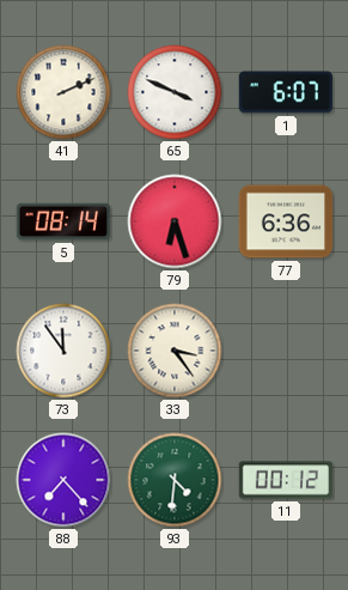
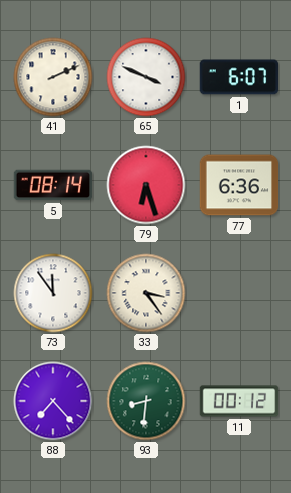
93: 4:31 -> 8:31
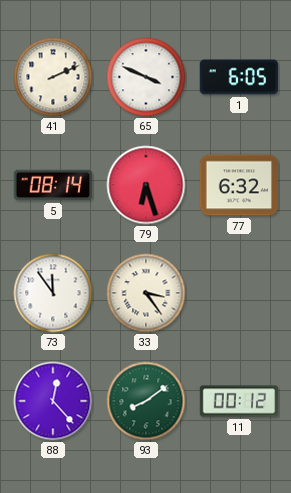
1: 6:07 -> 6:05
77: 6:36 -> 6:32
88: 7:23 -> 12:23
93: 8:31 -> 8:09
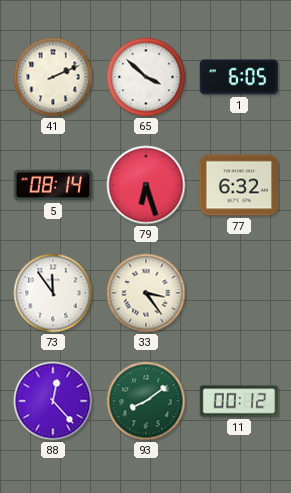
65: 3:49 -> 3:52
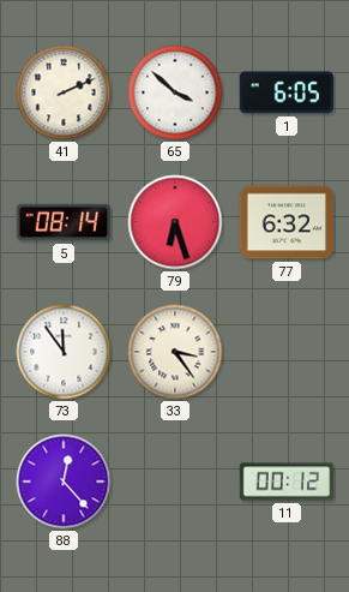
93: 8:09 -> none
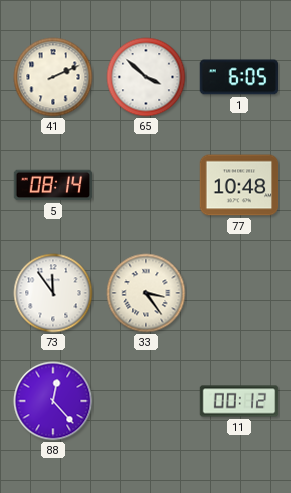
79: 6:27 -> none
77: 6:32 -> 10:48
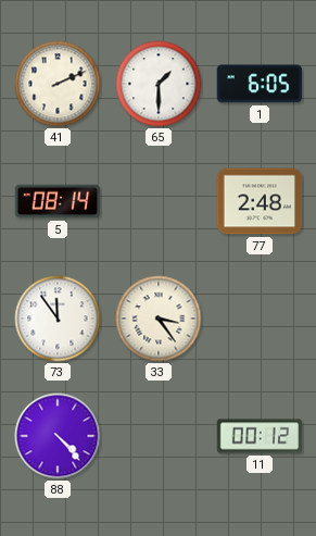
65: 3:52 -> 1:30
77: 10:48 -> 2:48
88: 12:23 -> 4:23
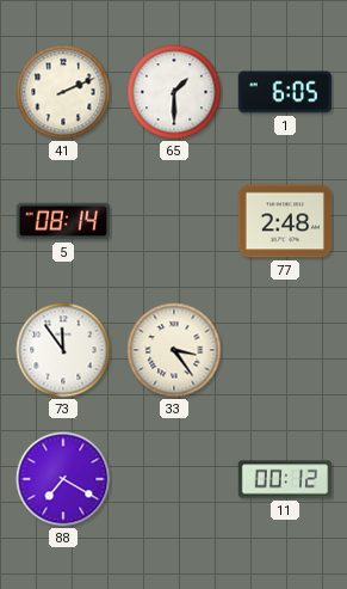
88: 4:23 -> 7:20
